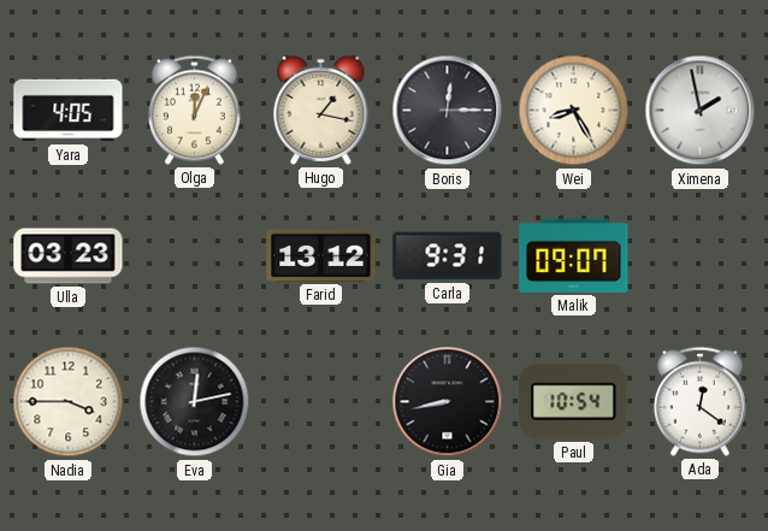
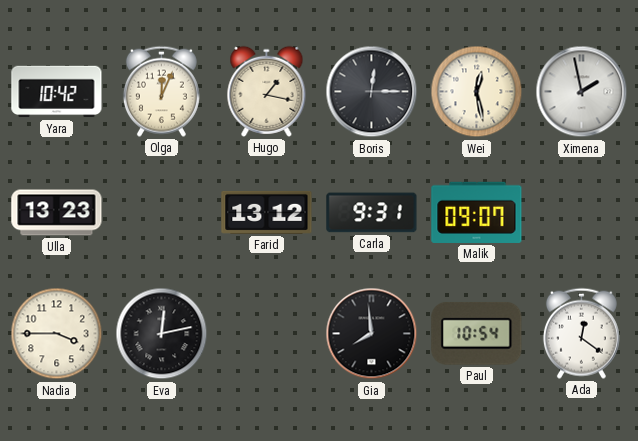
Yara: 4:05 -> 10:42
Wei: 8:25 -> 12:28
Ulla: 03:23 -> 13:23
Gia: 8:43 -> 7:59
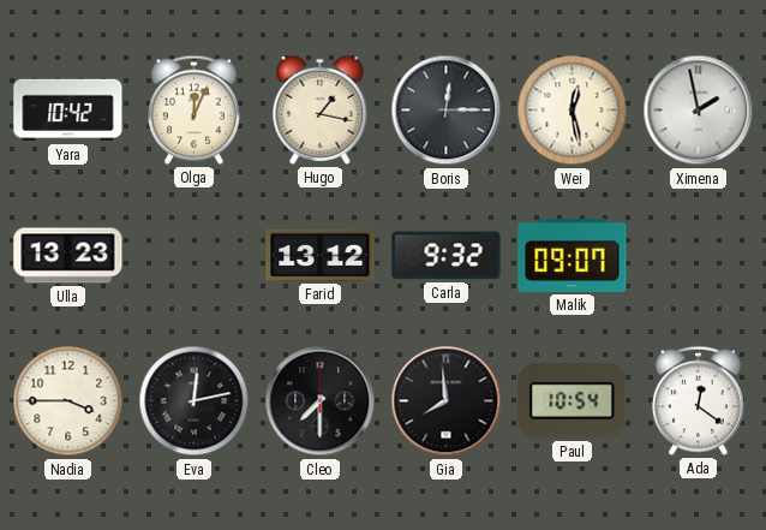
Carla: 9:31 -> 9:32
Cleo: none -> 7:30
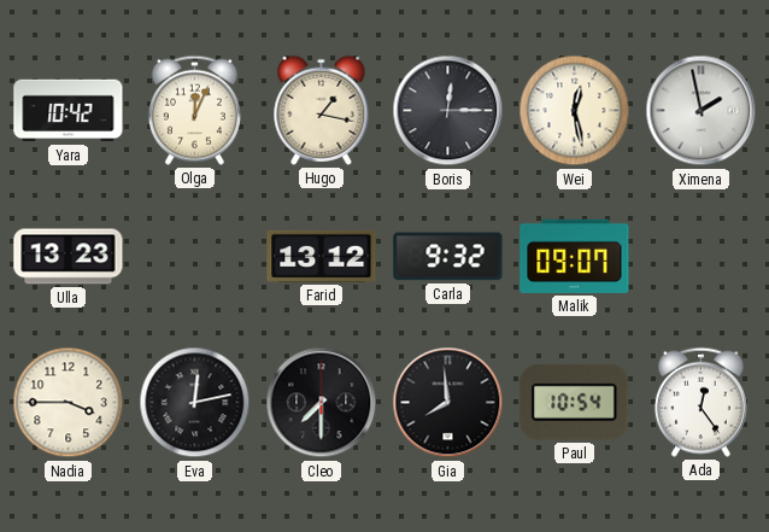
Ada: 12:21 -> 12:24
